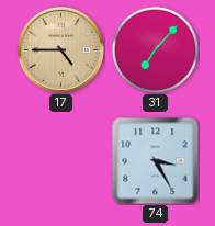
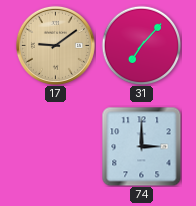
17: 4:45 -> 9:09
74: 3:25 -> 3:00
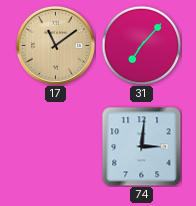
17: 9:09 -> 11:09
74: 3:00 -> 3:01
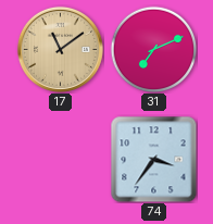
31: 7:07 -> 7:11
74: 3:01 -> 3:36
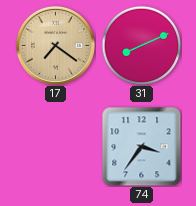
17: 11:09 -> 7:21
31: 7:11 -> 8:11
